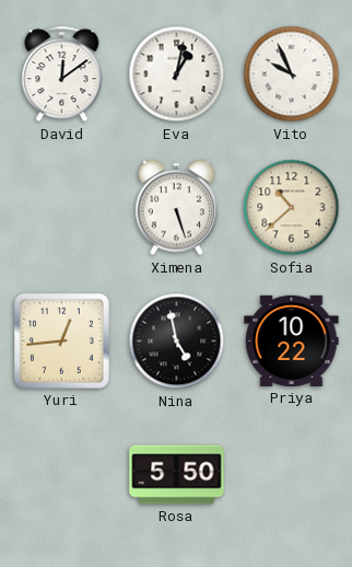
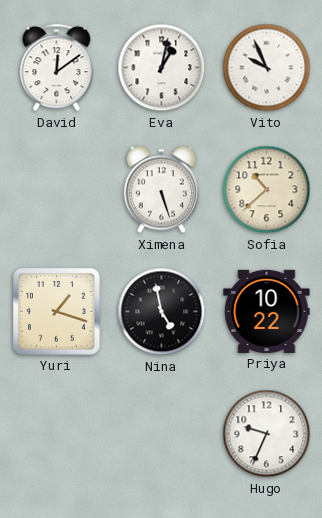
Yuri: 12:44 -> 1:18
Rosa: 5:50 -> none
Hugo: none -> 9:34
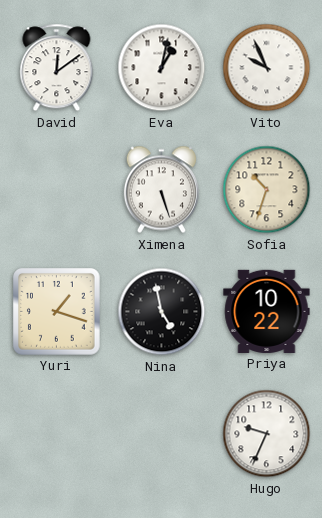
Sofia: 10:38 -> 10:33
